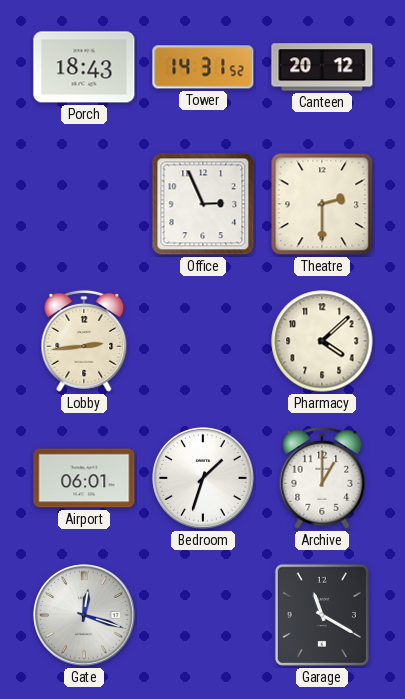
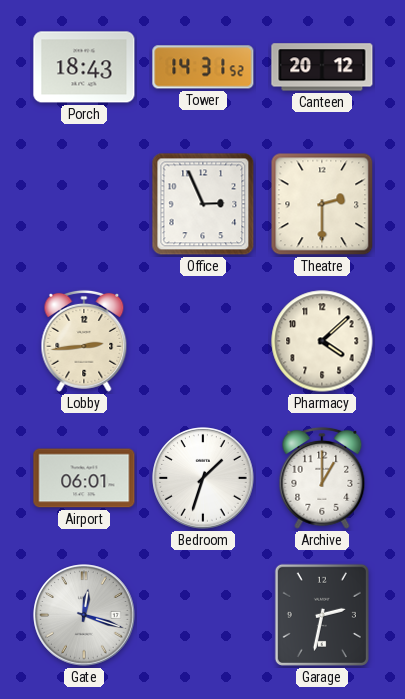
Garage: 11:20 -> 2:32
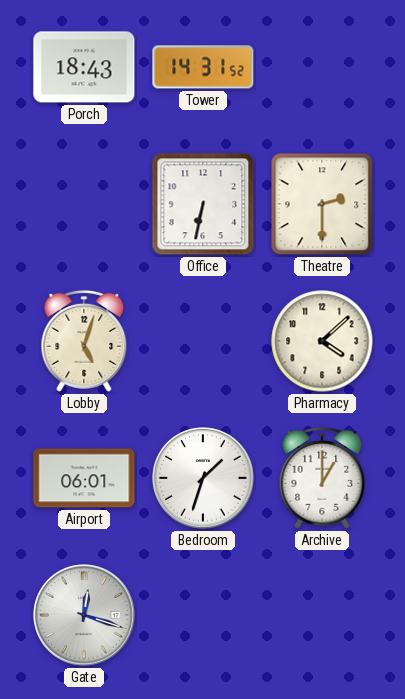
Canteen: 20:12 -> none
Office: 2:56 -> 6:32
Lobby: 2:44 -> 5:03
Garage: 2:32 -> none
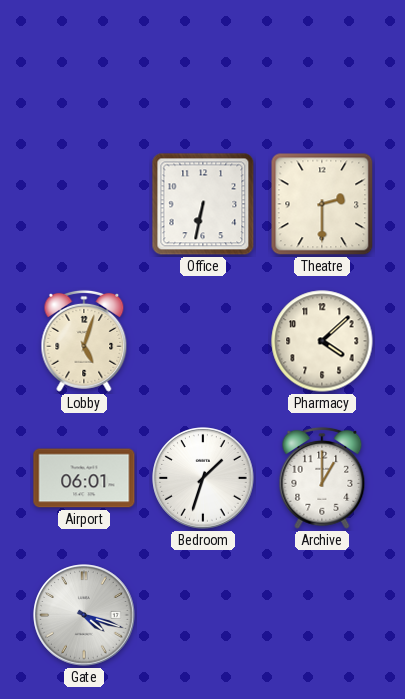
Porch: 18:43 -> none
Tower: 14:31 -> none
Gate: 12:18 -> 4:18
